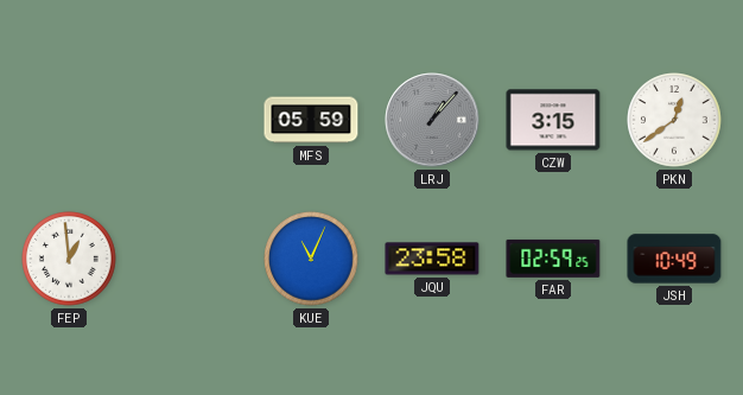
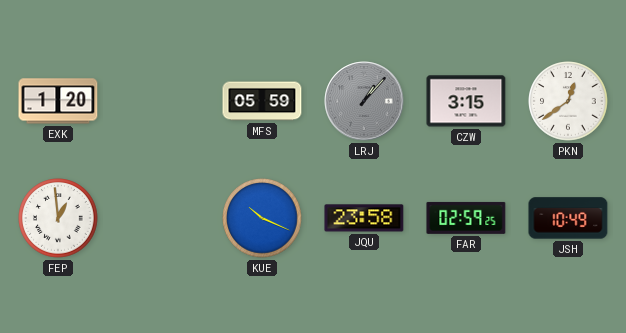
EXK: none -> 1:20
KUE: 11:04 -> 10:19
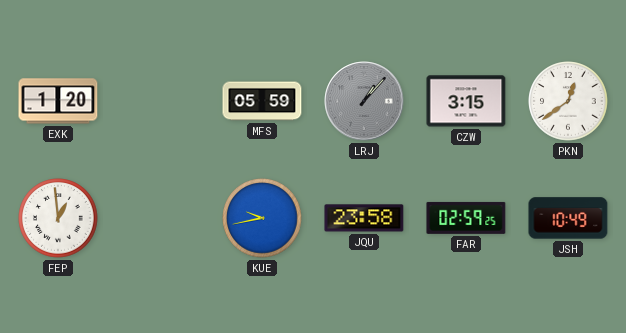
KUE: 10:19 -> 9:43
